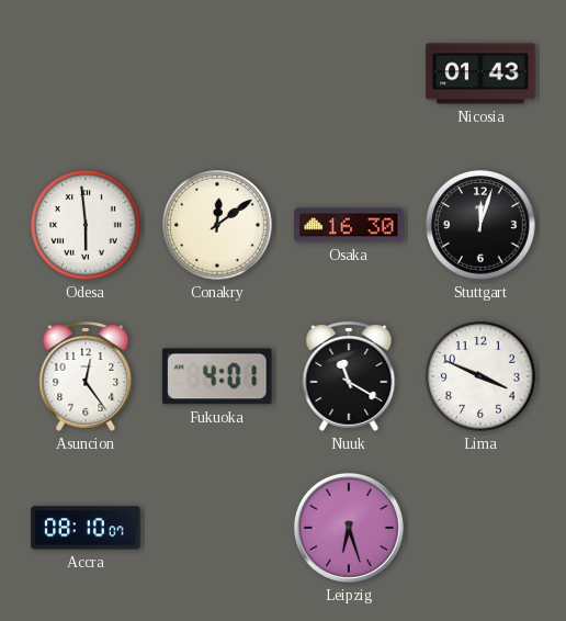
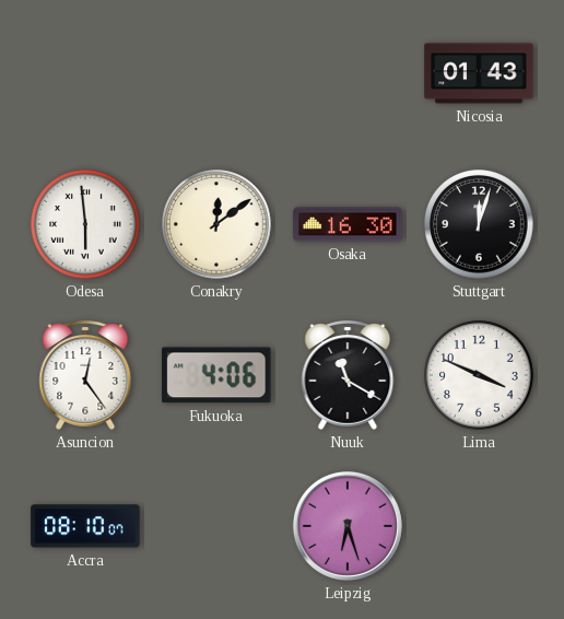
Fukuoka: 4:01 -> 4:06
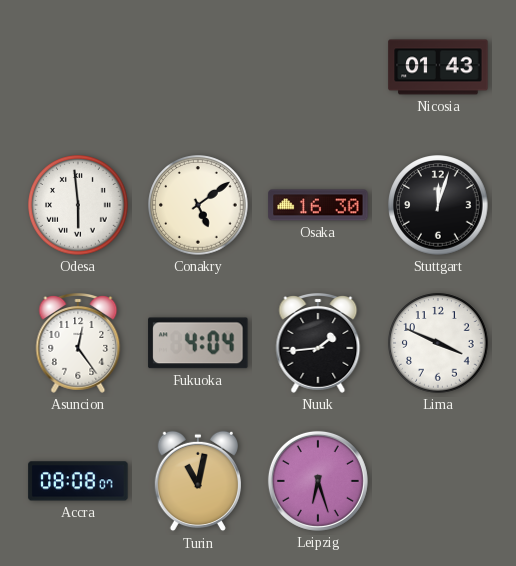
Conakry: 12:09 -> 5:09
Fukuoka: 4:06 -> 4:04
Nuuk: 11:20 -> 1:44
Accra: 08:10 -> 08:08
Turin: none -> 11:02
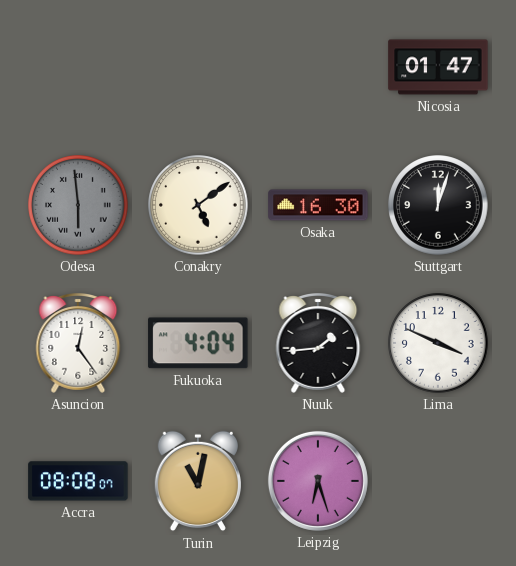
Nicosia: 01:43 -> 01:47
Odesa dial: white -> grey
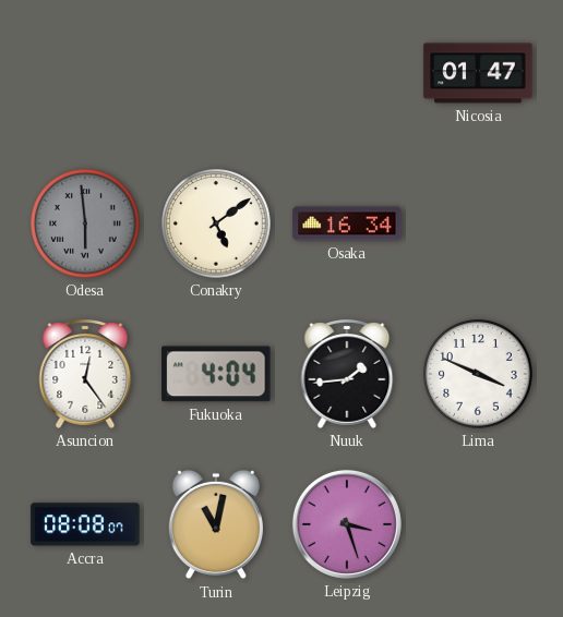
Osaka: 16:30 -> 16:34
Stuttgart: 12:03 -> none
Leipzig: 6:27 -> 3:27
